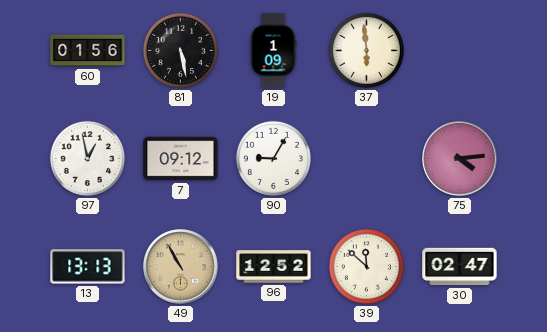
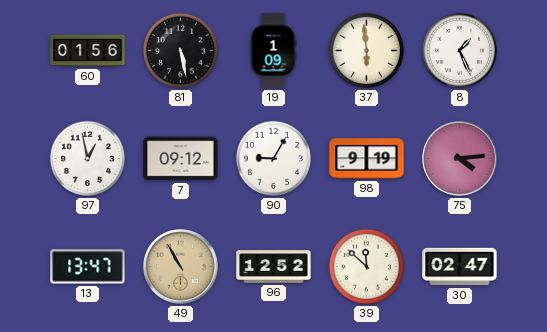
8: none -> 1:26
98: none -> 9:19
13: 13:13 -> 13:47
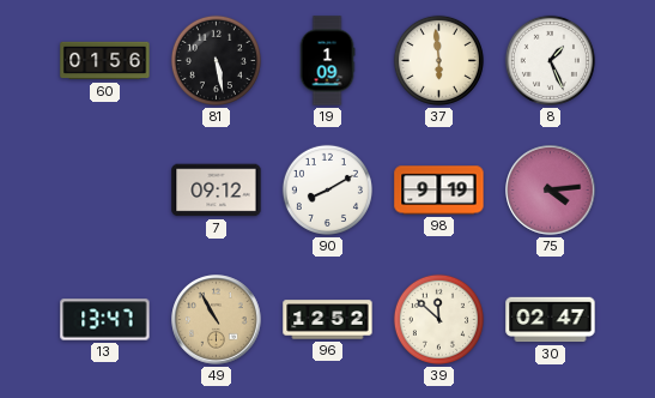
97: 12:58 -> none
90: 9:05 -> 8:10
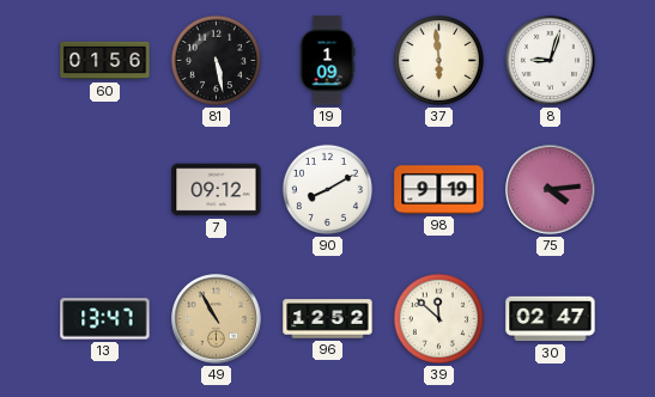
8: 1:26 -> 9:03
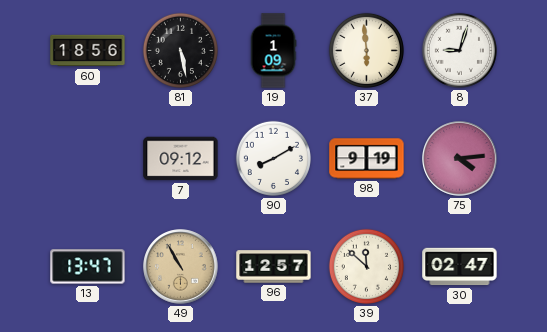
60: 01:56 -> 18:56
96: 12:52 -> 12:57
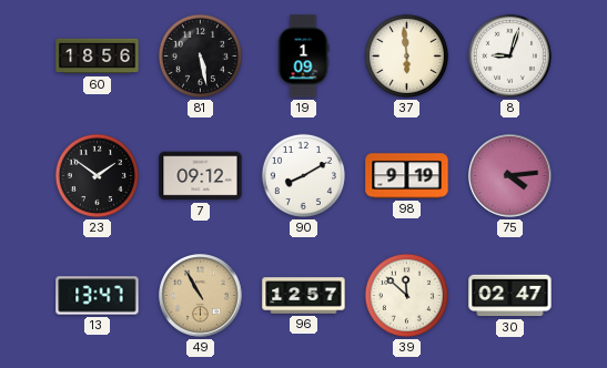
23: none -> 1:51
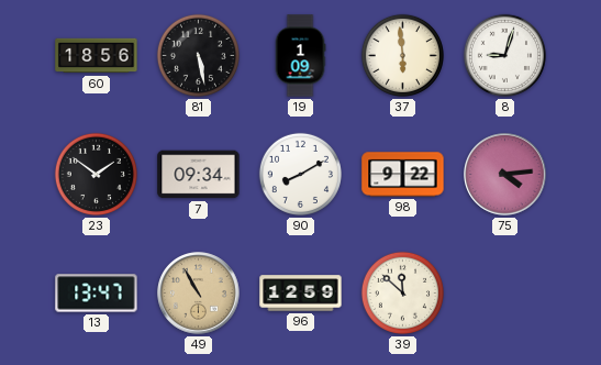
7: 09:12 -> 09:34
98: 9:19 -> 9:22
96: 12:57 -> 12:59
30: 02:47 -> none
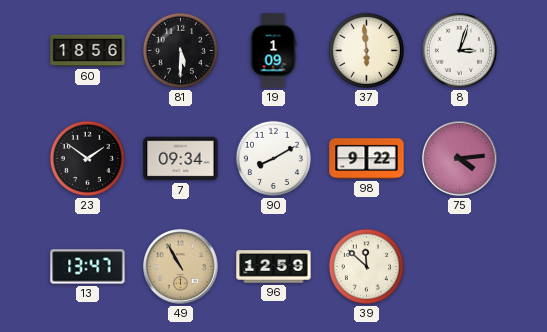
81: 5:28 -> 5:30
8: 9:03 -> 3:03
